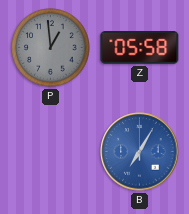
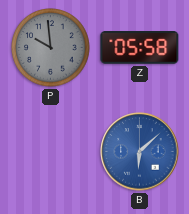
P: 12:59 -> 9:59
B: 7:05 -> 6:08
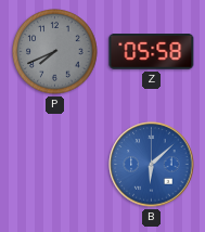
P: 9:59 -> 7:41
